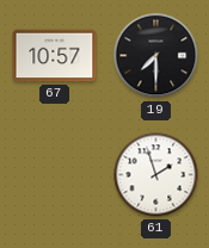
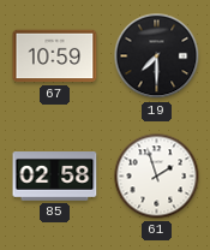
67: 10:57 -> 10:59
85: none -> 02:58
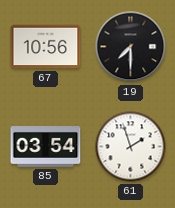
67: 10:59 -> 10:56
85: 02:58 -> 03:54
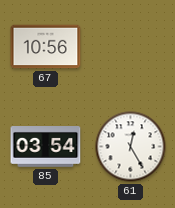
19: 7:30 -> none
61: 1:57 -> 12:25
